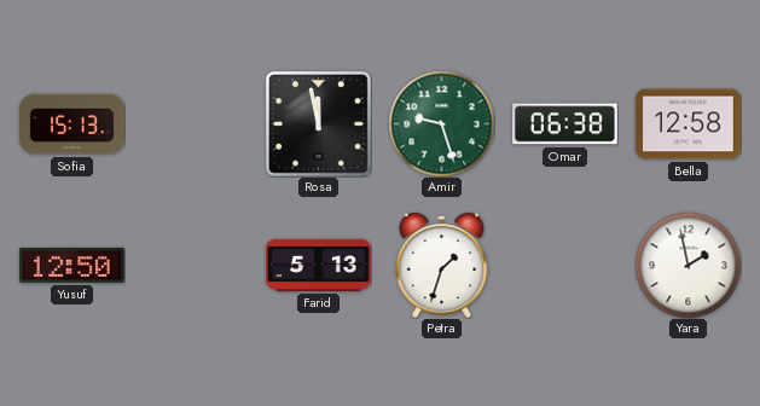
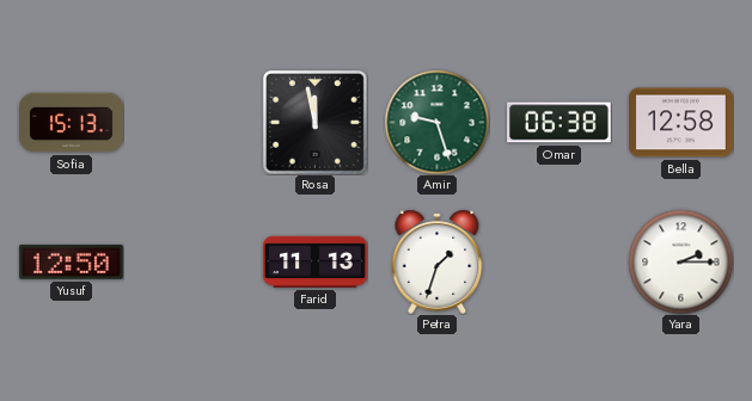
Farid: 5:13 -> 11:13
Yara: 1:58 -> 2:15
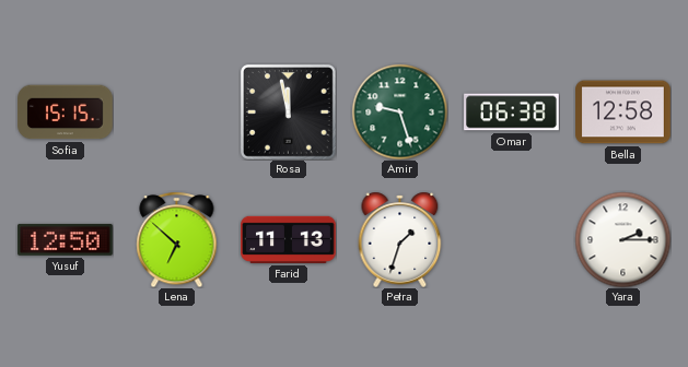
Sofia: 15:13 -> 15:15
Lena: none -> 6:52
